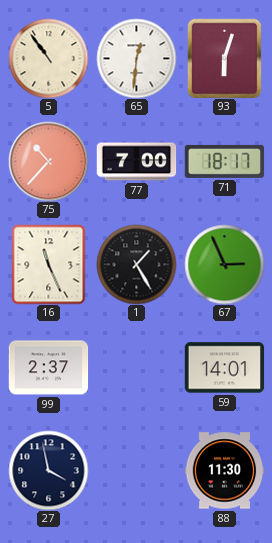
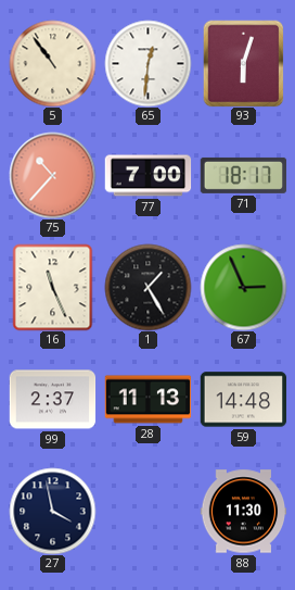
28: none -> 11:13
59: 14:01 -> 14:48
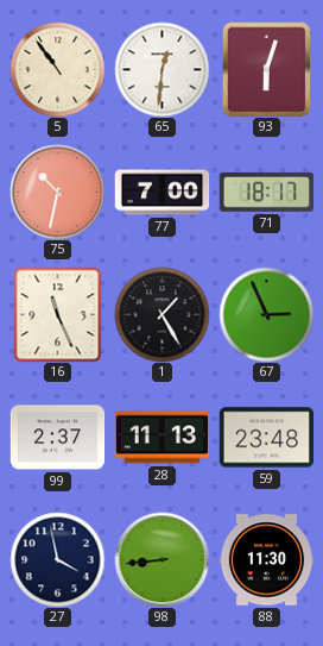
75: 10:37 -> 10:32
59: 14:48 -> 23:48
98: none -> 8:44
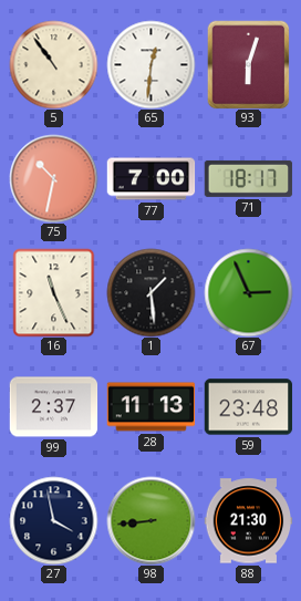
1: 1:25 -> 1:29
88: 11:30 -> 21:30
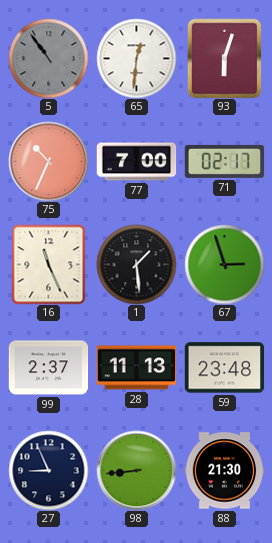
5 dial: cream -> grey
75: 10:32 -> 10:34
71: 18:17 -> 02:17
67: 2:56 -> 2:57
27: 3:58 -> 8:56
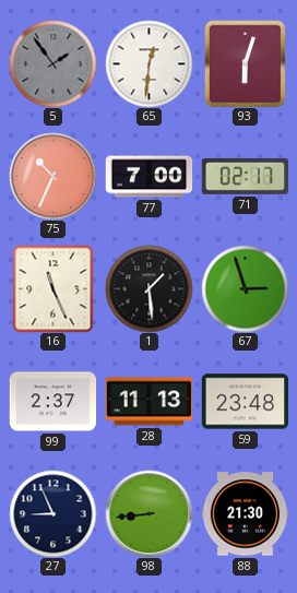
5: 10:54 -> 1:54
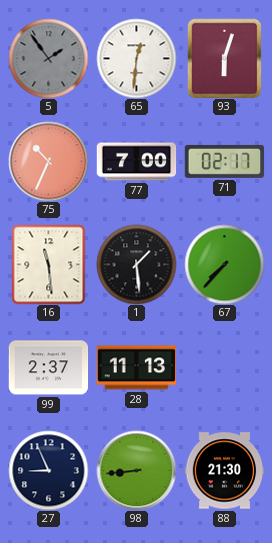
16: 11:26 -> 11:29
67: 2:57 -> 7:37
59: 23:48 -> none
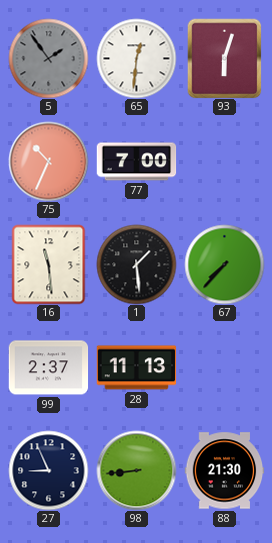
71: 02:17 -> none
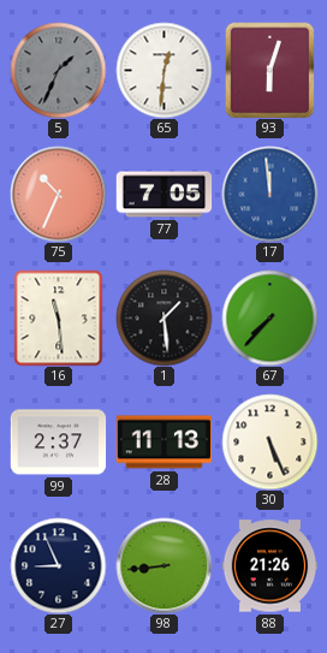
5: 1:54 -> 1:34
77: 7:00 -> 7:05
17: none -> 11:59
30: none -> 5:26
88: 21:30 -> 21:26
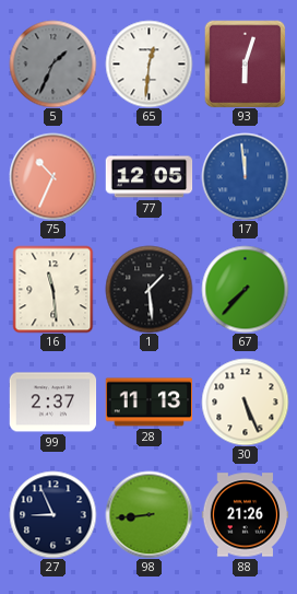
77: 7:05 -> 12:05
